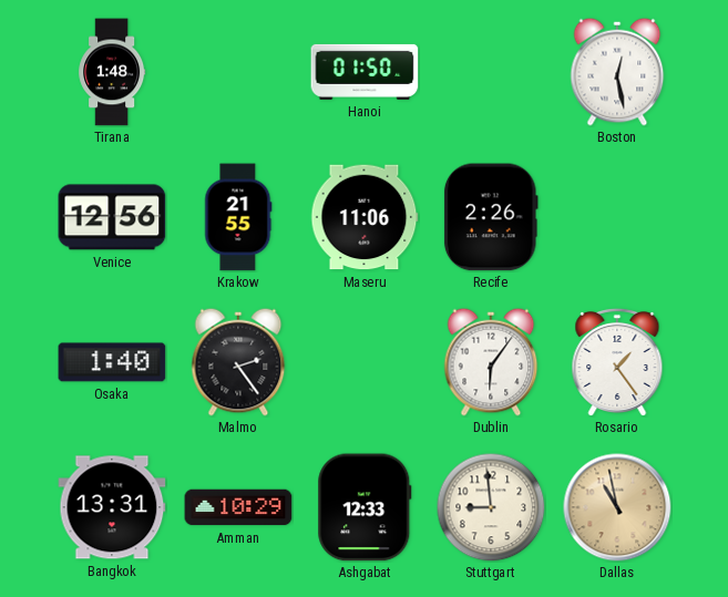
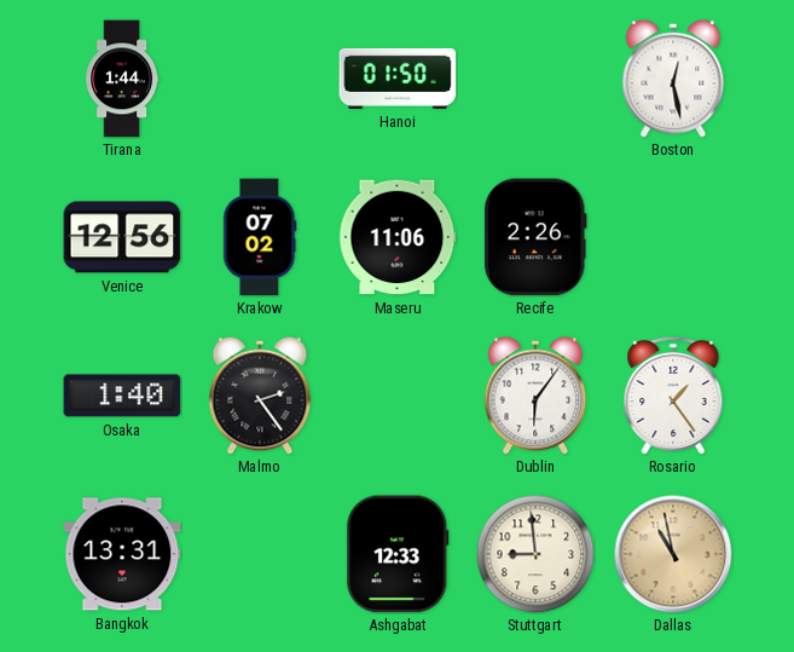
Tirana: 1:48 -> 1:44
Krakow: 21:55 -> 07:02
Amman: 10:29 -> none
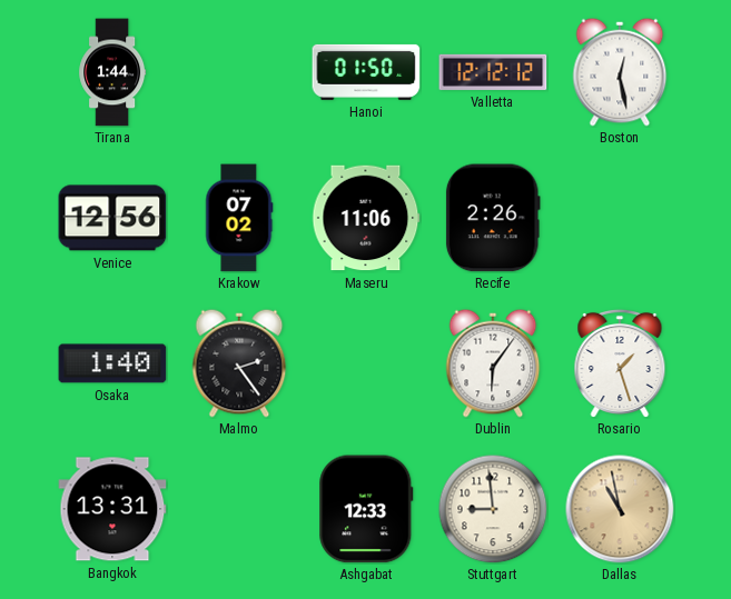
Valletta: none -> 12:12
Rosario: 1:24 -> 1:27
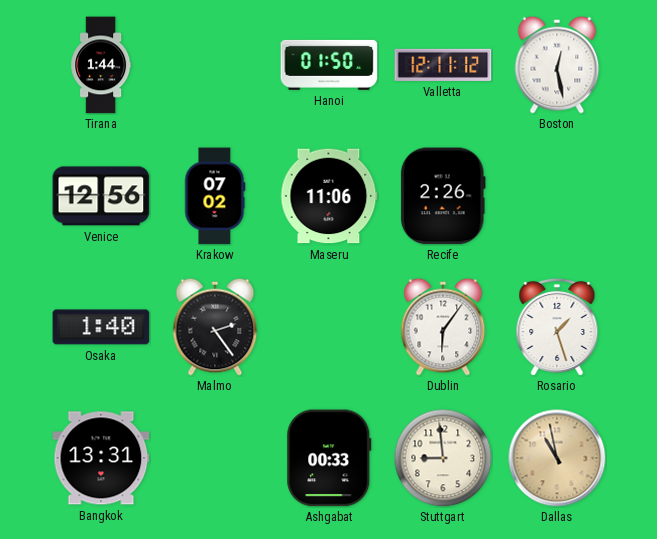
Valletta: 12:12 -> 12:11
Ashgabat: 12:33 -> 00:33
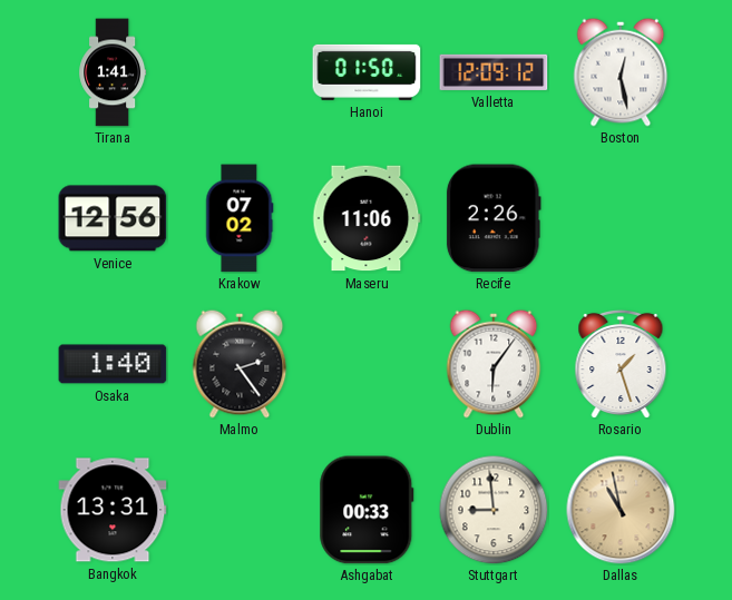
Tirana: 1:44 -> 1:41
Valletta: 12:11 -> 12:09
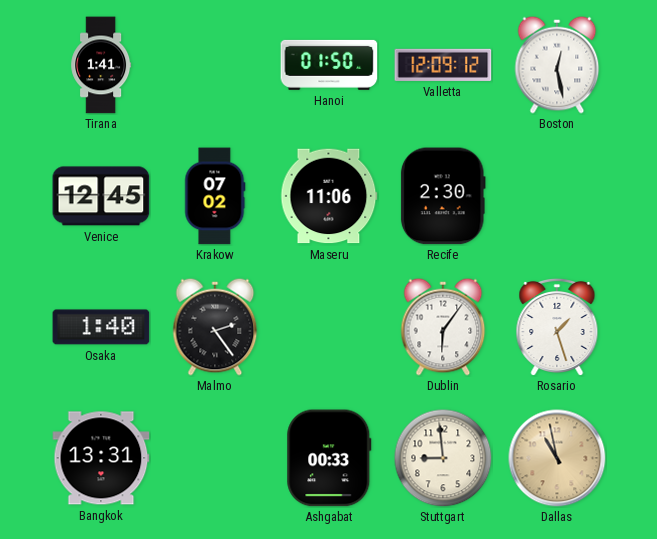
Venice: 12:56 -> 12:45
Recife: 2:26 -> 2:30
